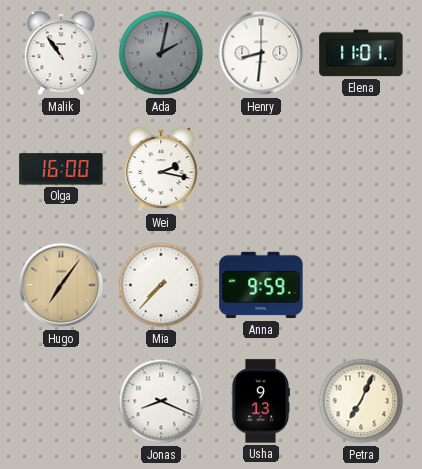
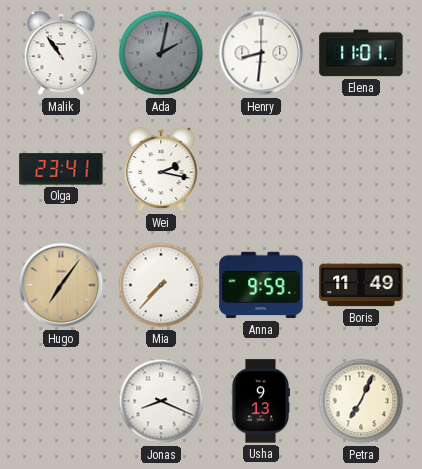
Olga: 16:00 -> 23:41
Boris: none -> 11:49
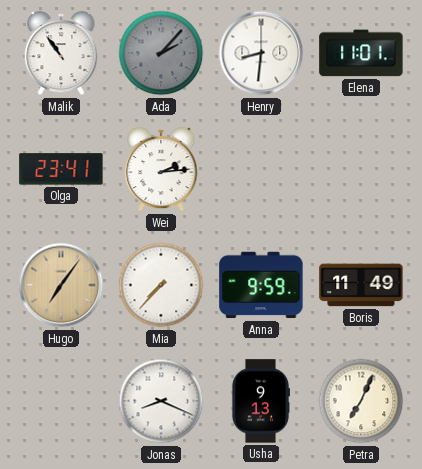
Ada: 2:02 -> 2:07
Wei: 2:17 -> 2:14
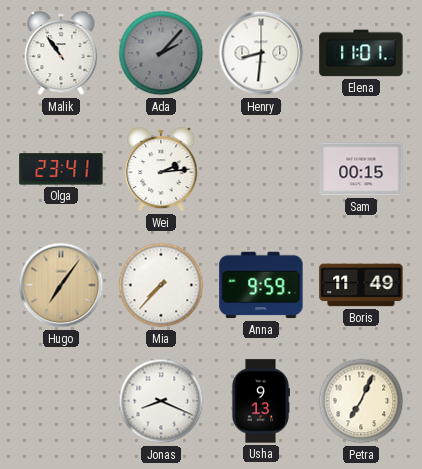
Sam: none -> 00:15
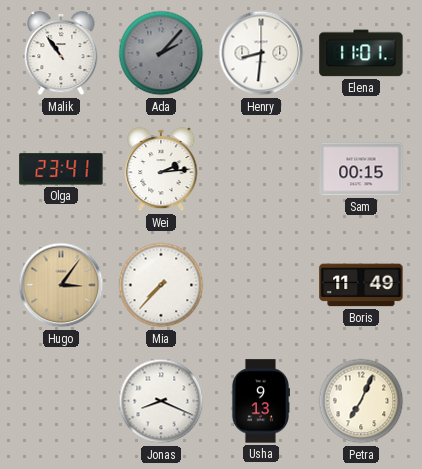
Hugo: 7:06 -> 3:06
Anna: 9:59 -> none
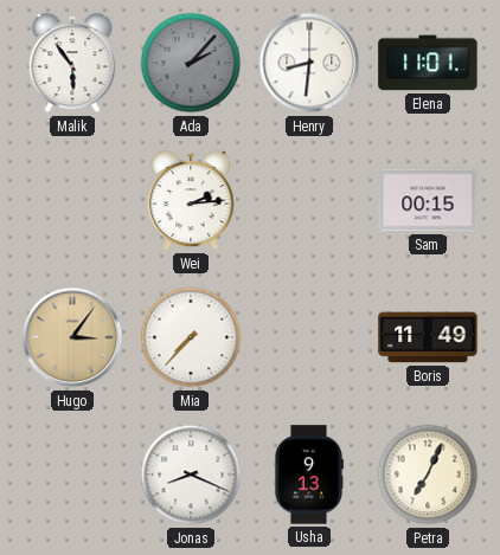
Malik: 10:54 -> 5:54
Olga: 23:41 -> none
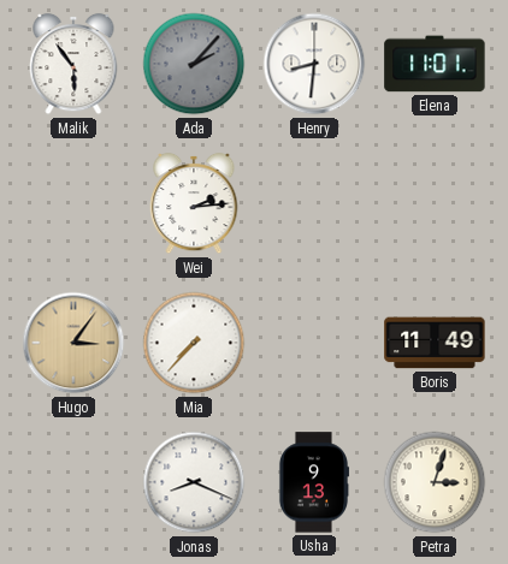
Sam: 00:15 -> none
Petra: 7:04 -> 3:03
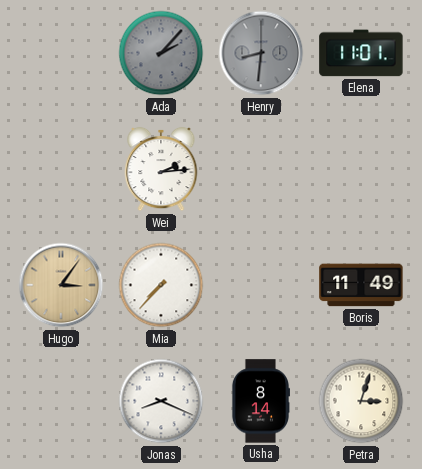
Malik: 5:54 -> none
Henry dial: white -> grey
Usha: 9:13 -> 8:14
